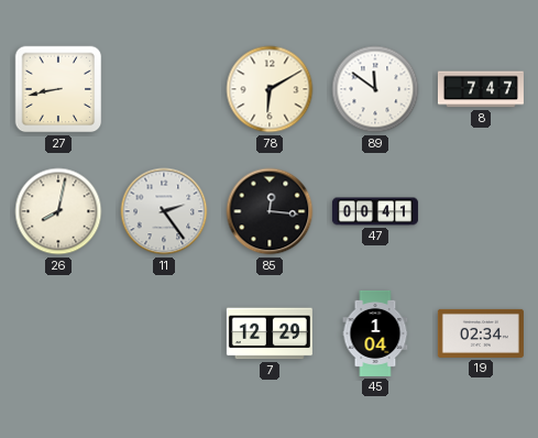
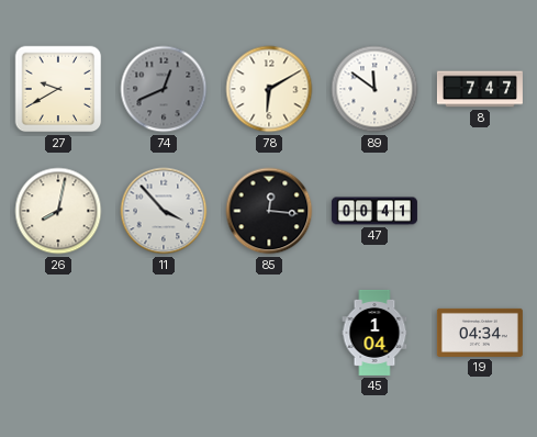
27: 8:43 -> 9:40
74: none -> 12:41
11: 2:24 -> 3:53
7: 12:29 -> none
19: 02:34 -> 04:34
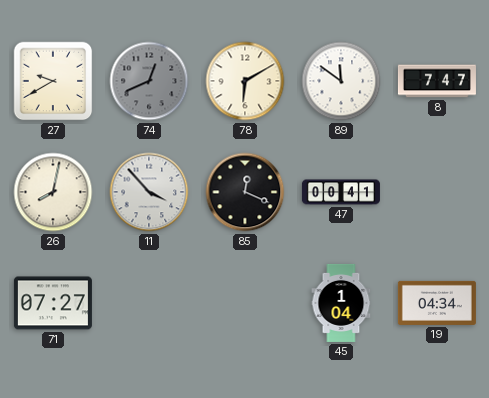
85: 12:16 -> 12:19
71: none -> 07:27
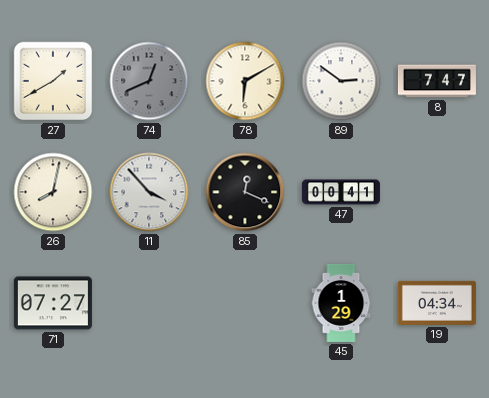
27: 9:40 -> 1:40
89: 11:51 -> 2:51
45: 1:04 -> 1:29
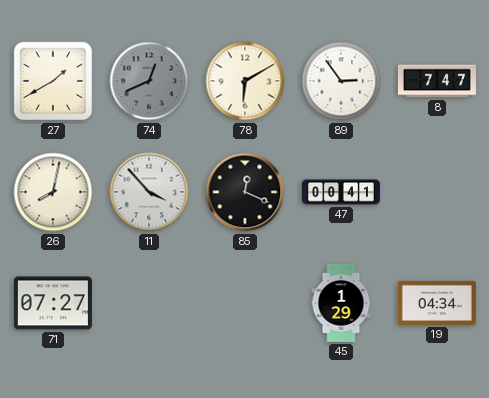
89: 2:51 -> 2:54
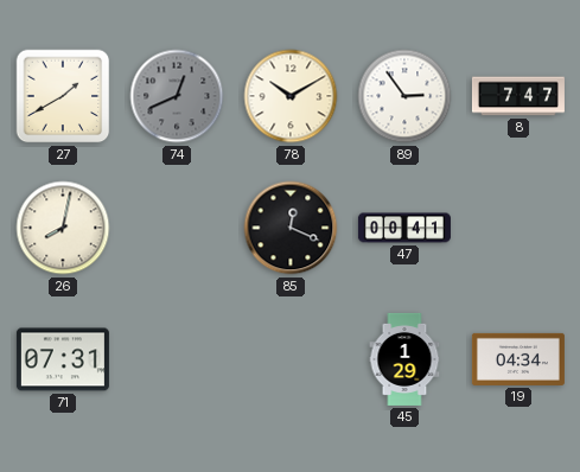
78: 6:10 -> 10:10
11: 3:53 -> none
71: 07:27 -> 07:31
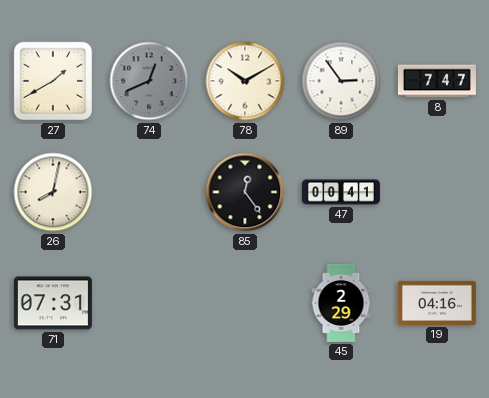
85: 12:19 -> 12:24
45: 1:29 -> 2:29
19: 04:34 -> 04:16
